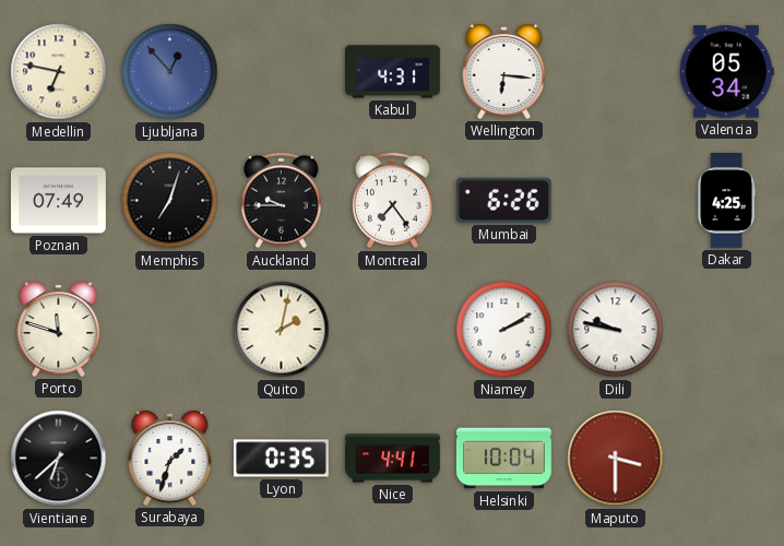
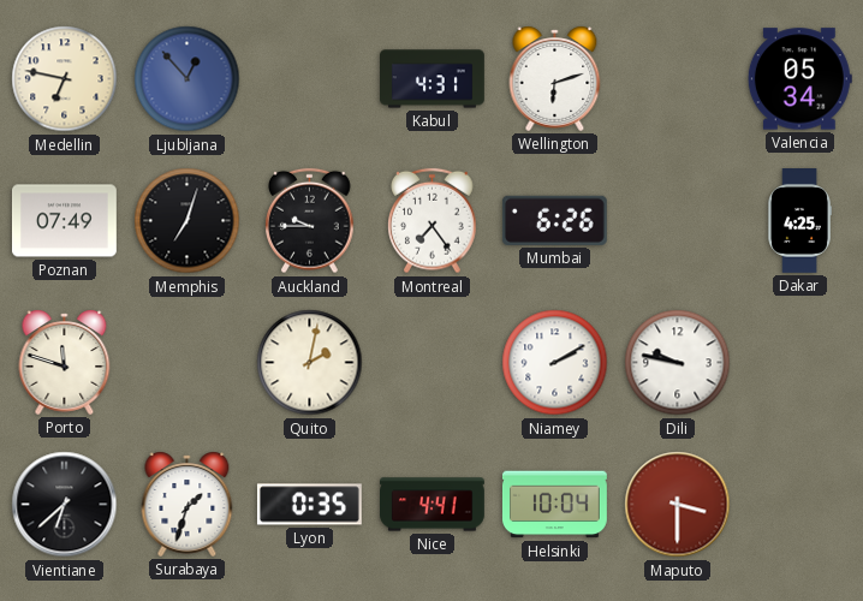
Wellington: 6:16 -> 6:12
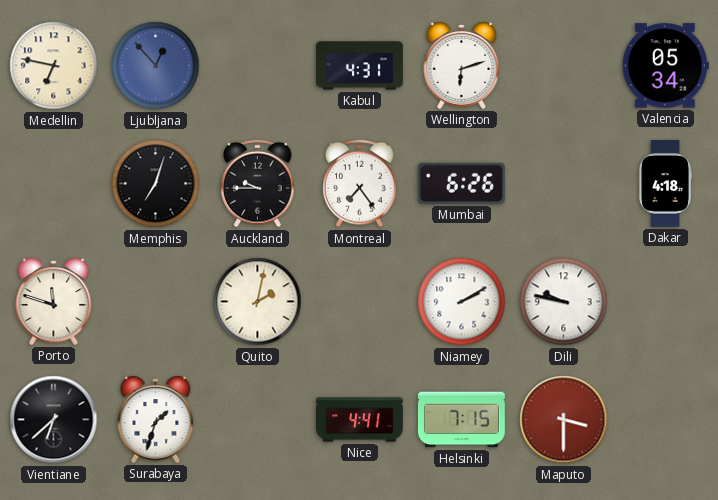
Poznan: 07:49 -> none
Dakar: 4:25 -> 4:18
Lyon: 0:35 -> none
Helsinki: 10:04 -> 7:15
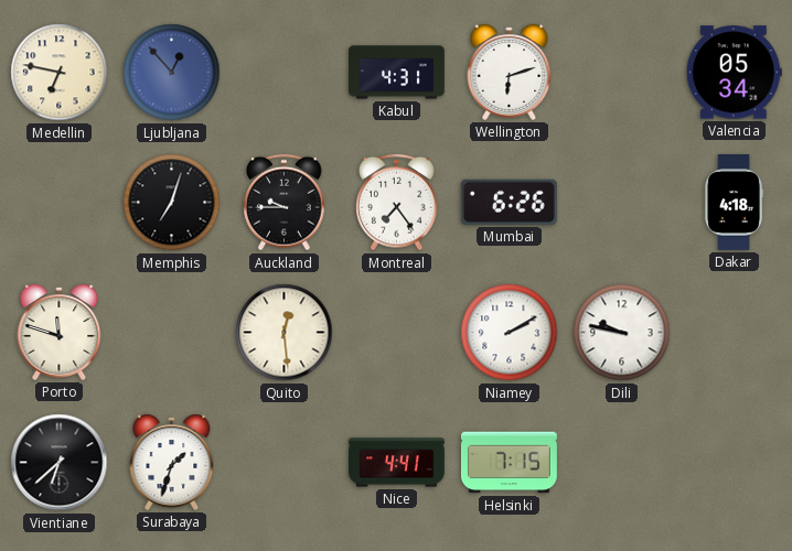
Quito: 2:02 -> 12:29
Maputo: 3:30 -> none
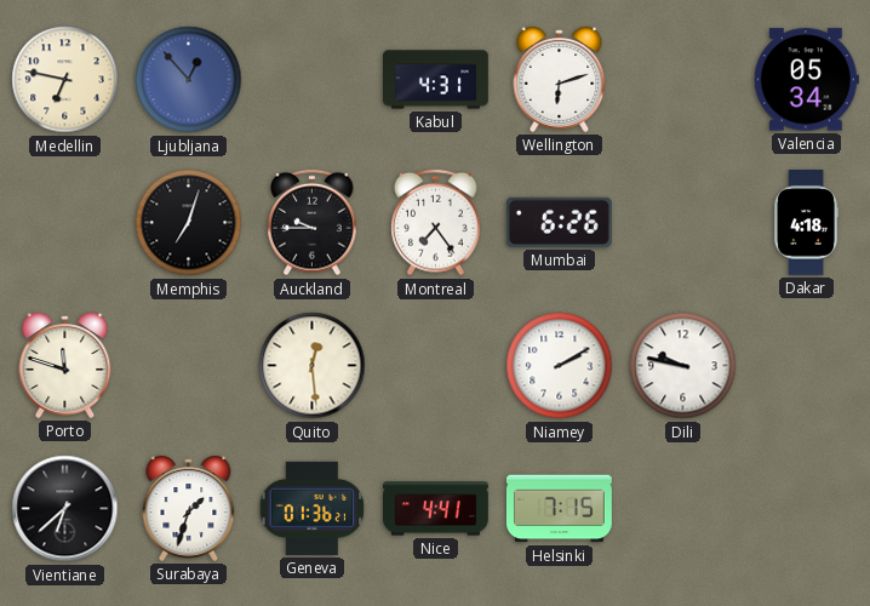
Geneva: none -> 01:36
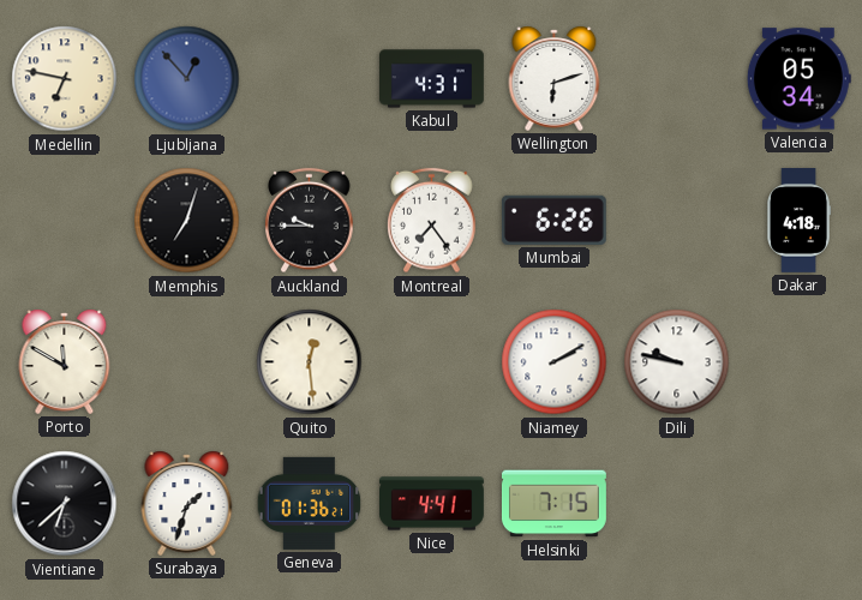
Porto: 11:48 -> 11:50
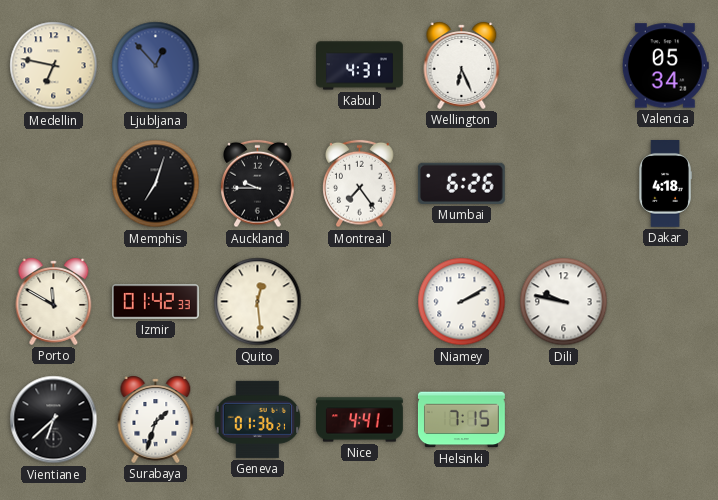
Wellington: 6:12 -> 6:26
Izmir: none -> 01:42
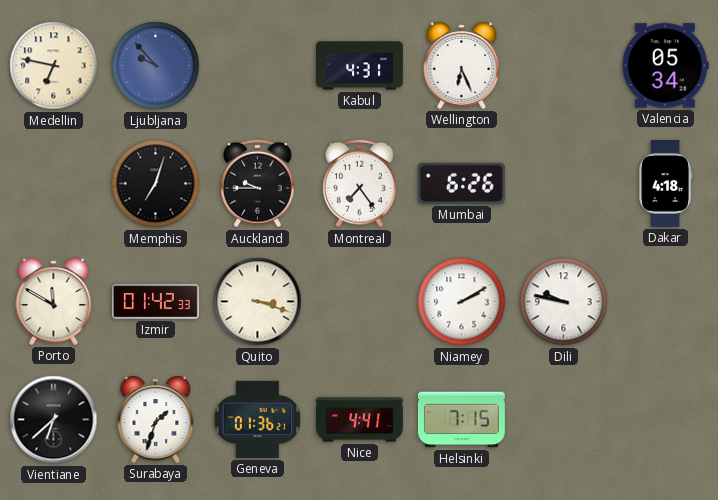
Ljubljana: 12:53 -> 9:53
Quito: 12:29 -> 3:18
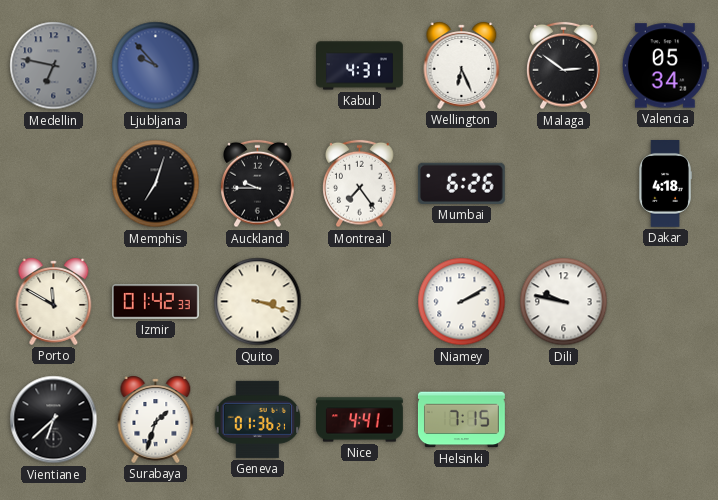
Medellin dial: cream -> grey
Malaga: none -> 2:51
